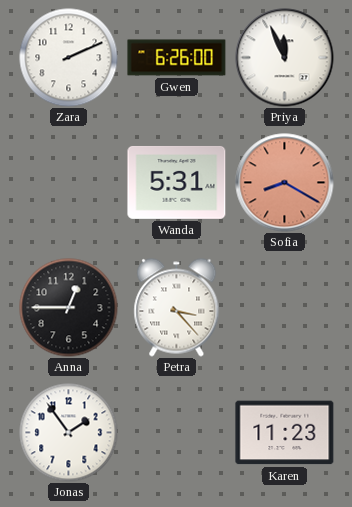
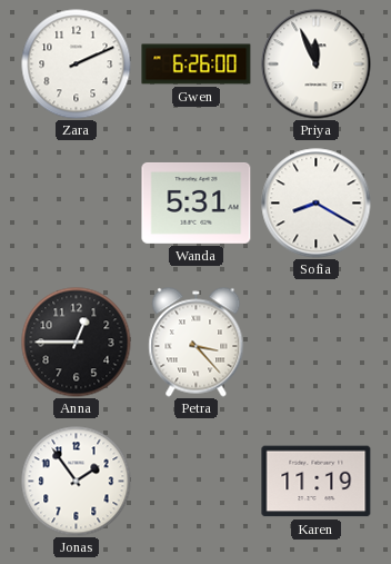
Sofia dial: salmon -> white
Karen: 11:23 -> 11:19
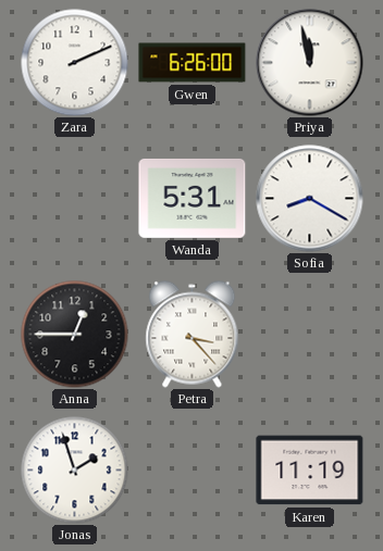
Priya: 11:56 -> 11:58
Jonas: 1:54 -> 1:57
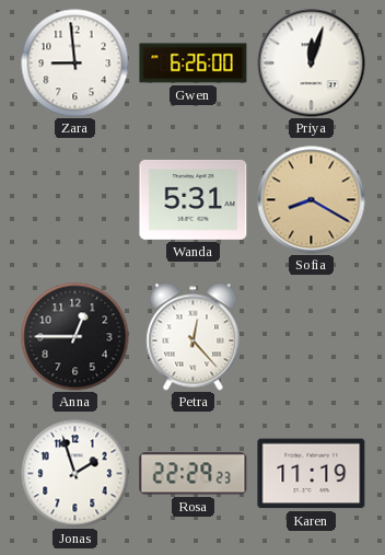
Zara: 2:11 -> 8:59
Priya: 11:58 -> 12:03
Sofia dial: white -> champagne
Petra: 3:23 -> 12:23
Rosa: none -> 22:29
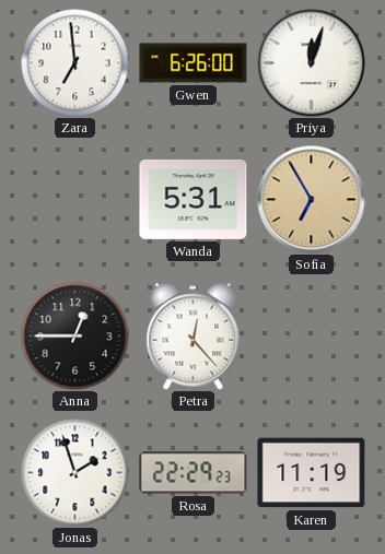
Zara: 8:59 -> 6:59
Sofia: 8:20 -> 6:55
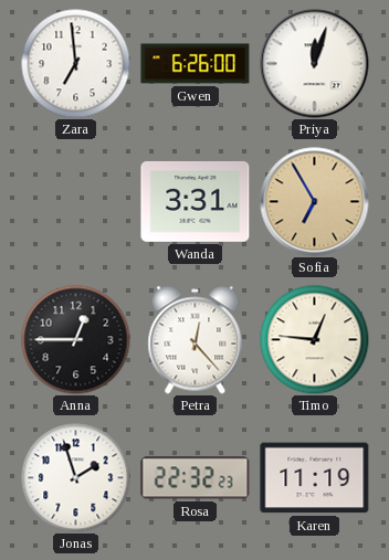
Wanda: 5:31 -> 3:31
Timo: none -> 12:46
Rosa: 22:29 -> 22:32
